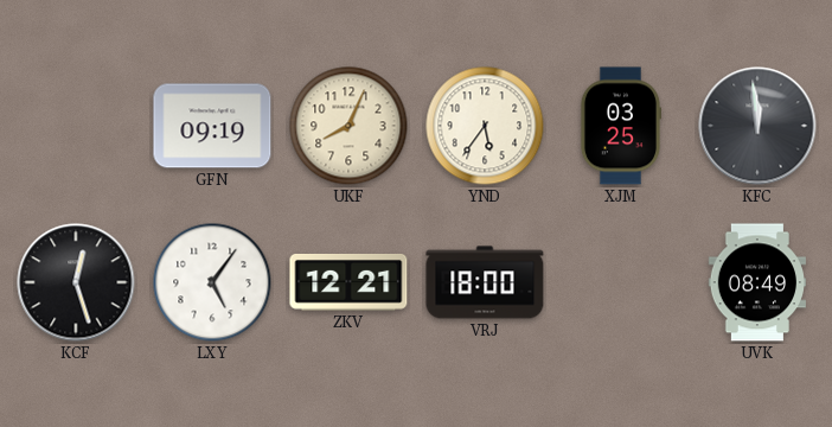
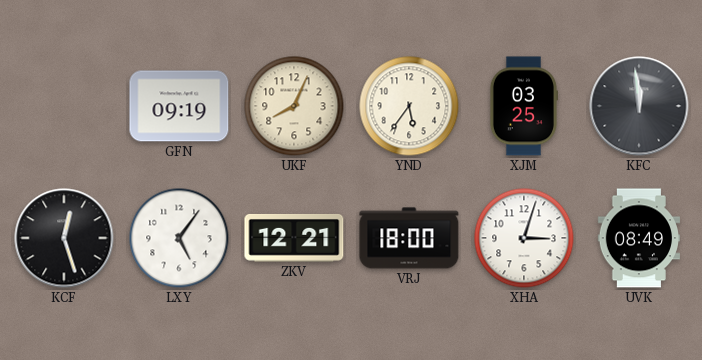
XHA: none -> 3:03
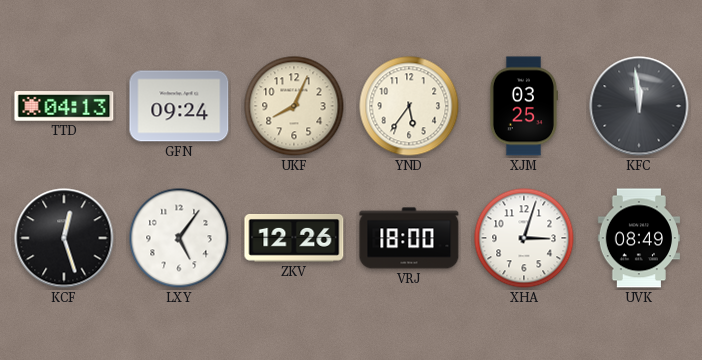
TTD: none -> 04:13
GFN: 09:19 -> 09:24
ZKV: 12:21 -> 12:26
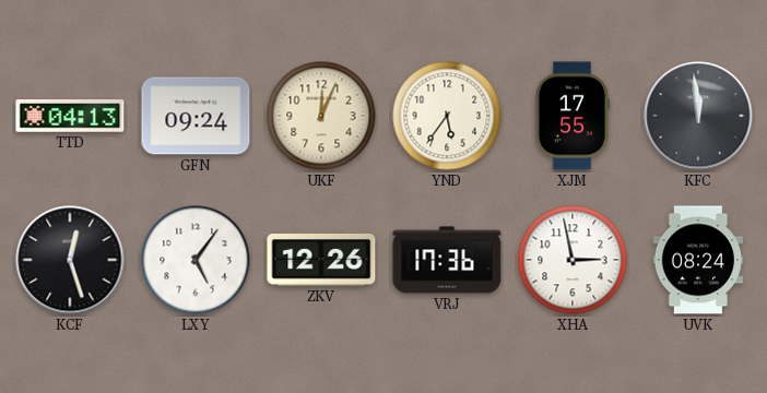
UKF: 8:04 -> 12:04
XJM: 03:25 -> 17:55
VRJ: 18:00 -> 17:36
XHA: 3:03 -> 2:58
UVK: 08:49 -> 08:24
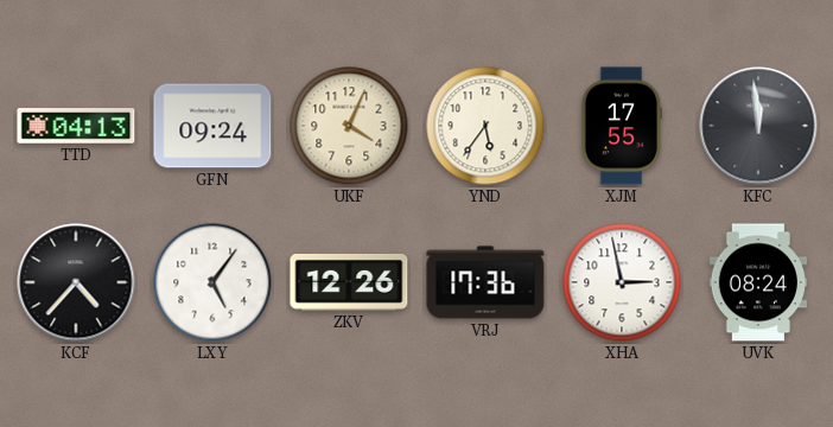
UKF: 12:04 -> 4:04
KCF: 12:27 -> 4:37
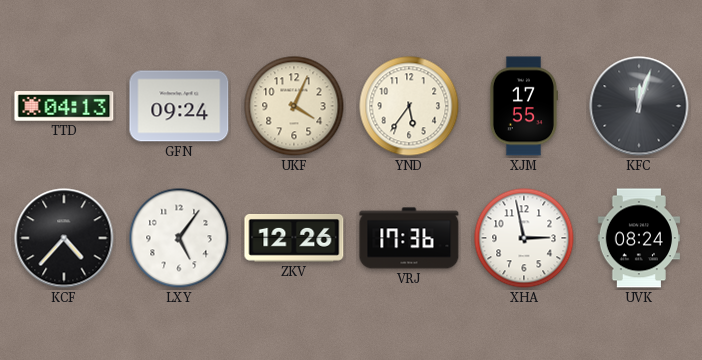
KFC: 11:59 -> 12:03
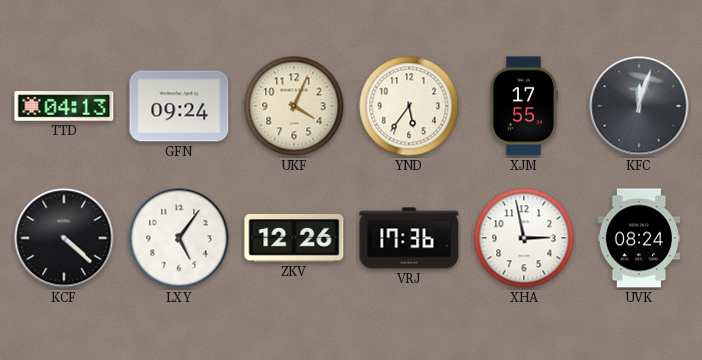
KCF: 4:37 -> 4:22
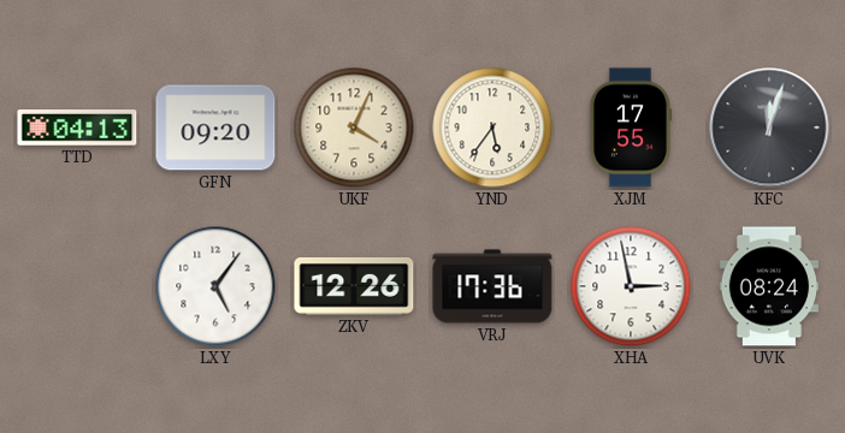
GFN: 09:24 -> 09:20
KCF: 4:22 -> none
